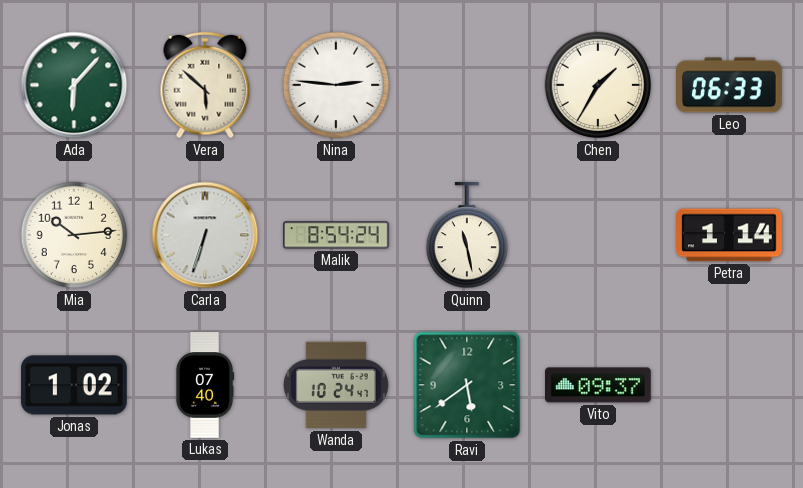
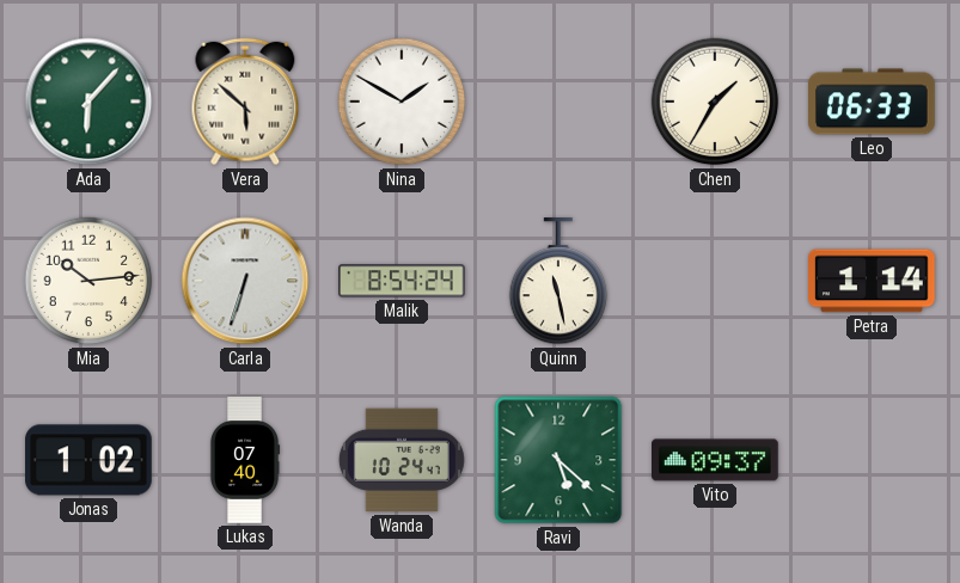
Nina: 2:46 -> 1:50
Ravi: 5:39 -> 5:22
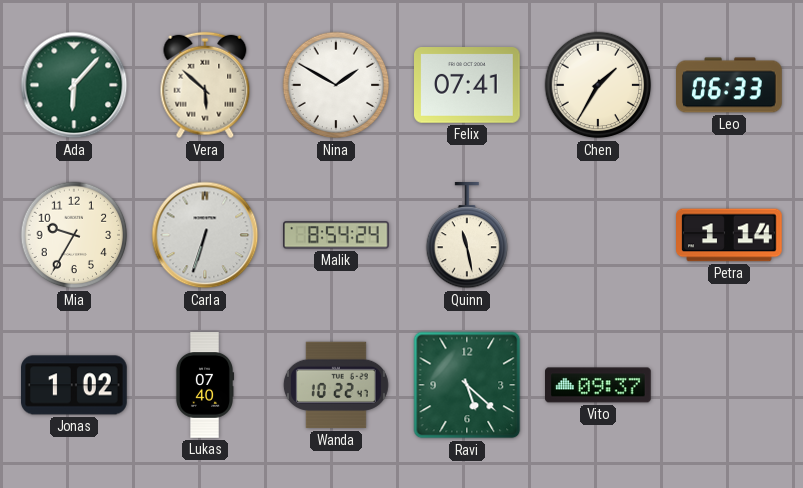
Felix: none -> 07:41
Mia: 10:14 -> 9:35
Wanda: 10:24 -> 10:22
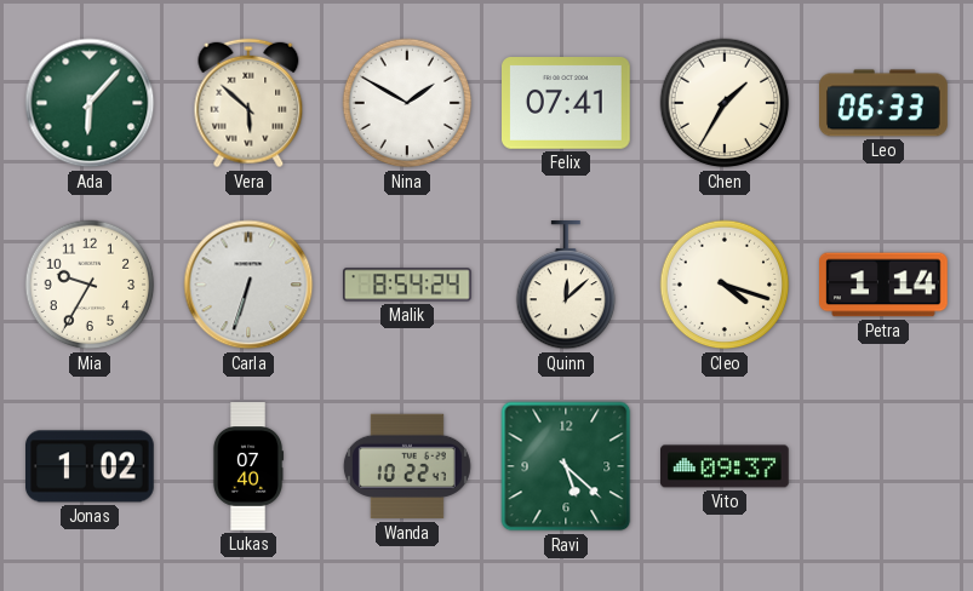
Quinn: 11:28 -> 12:08
Cleo: none -> 4:18
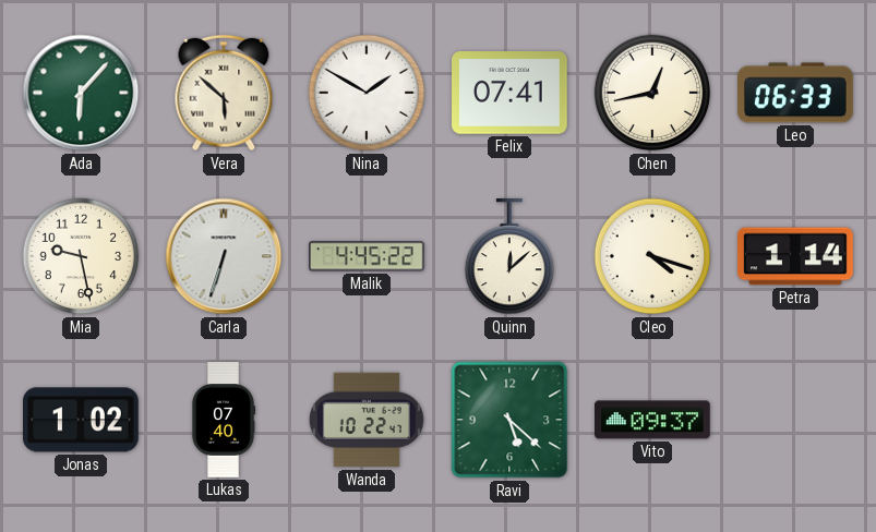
Chen: 1:35 -> 12:43
Mia: 9:35 -> 9:28
Malik: 8:54 -> 4:45
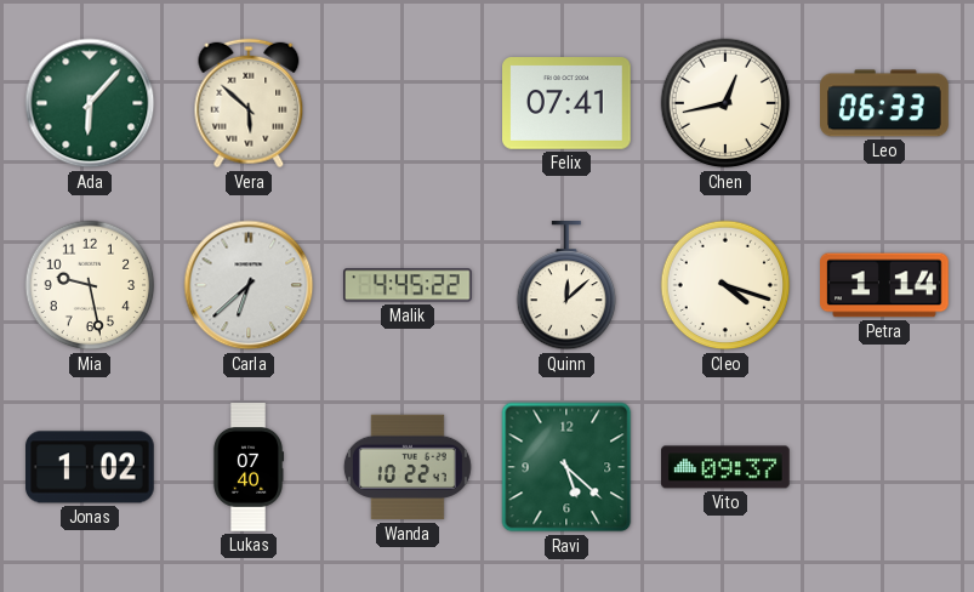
Nina: 1:50 -> none
Carla: 6:33 -> 6:38
